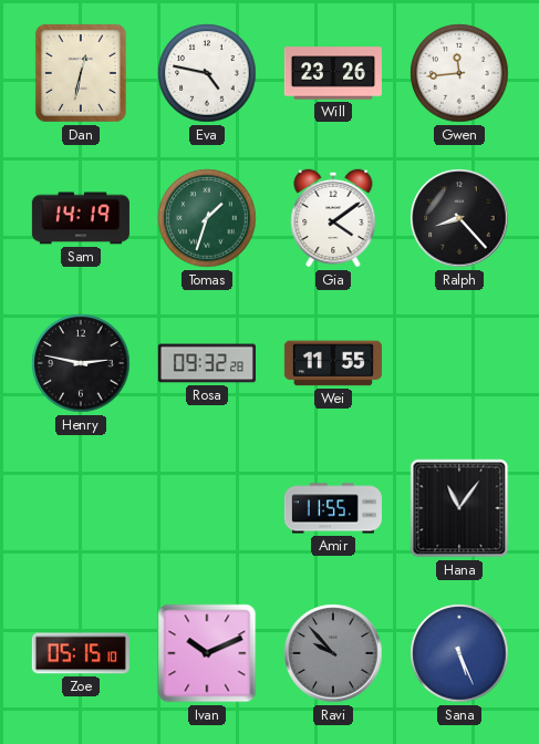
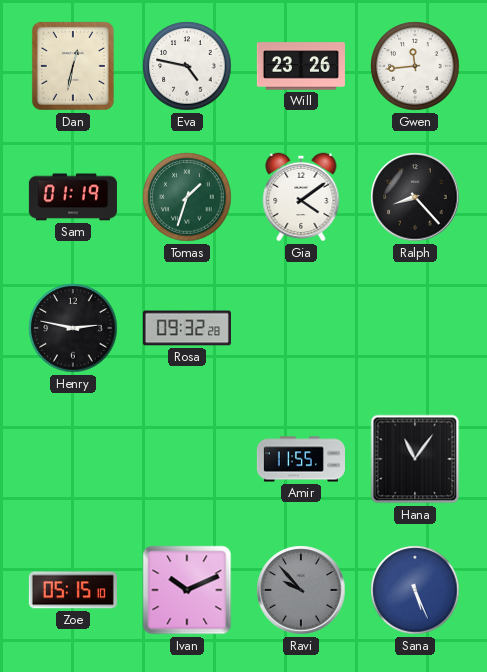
Sam: 14:19 -> 01:19
Wei: 11:55 -> none
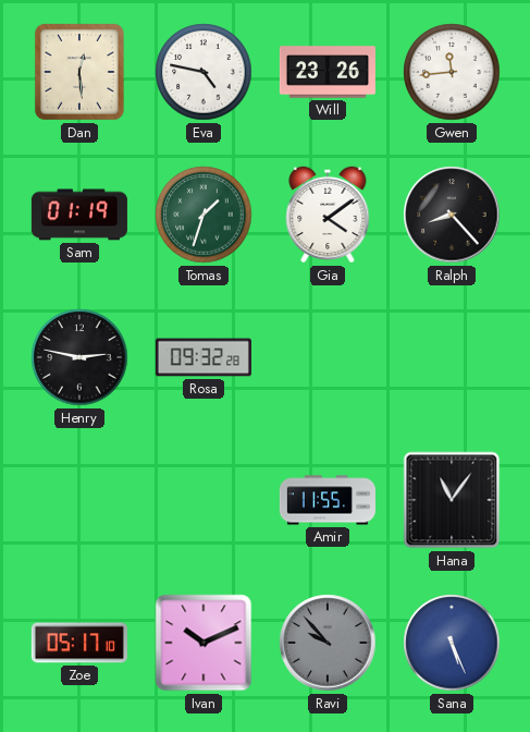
Dan: 12:32 -> 12:29
Zoe: 05:15 -> 05:17
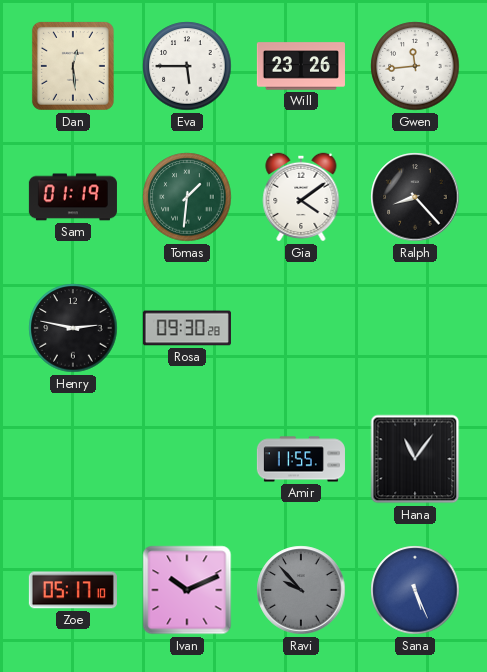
Eva: 4:47 -> 5:45
Tomas: 1:33 -> 1:31
Rosa: 09:32 -> 09:30
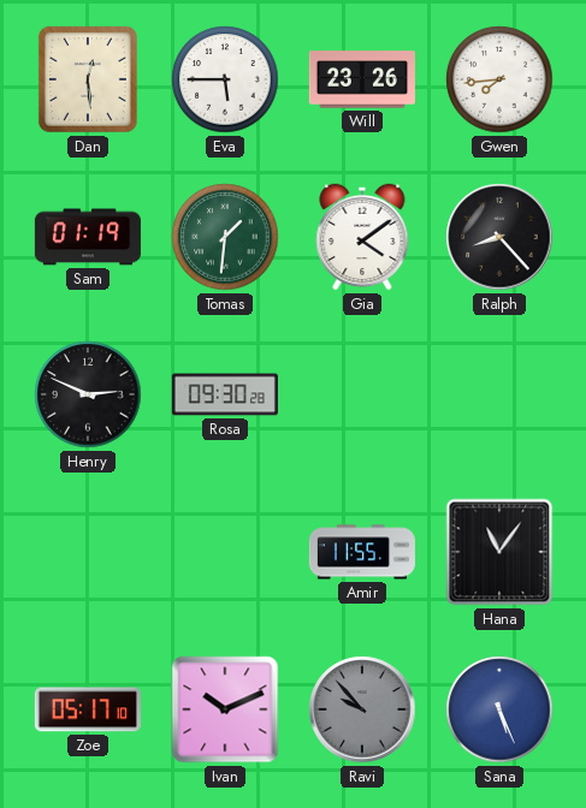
Gwen: 11:44 -> 7:44
Henry: 2:47 -> 2:49
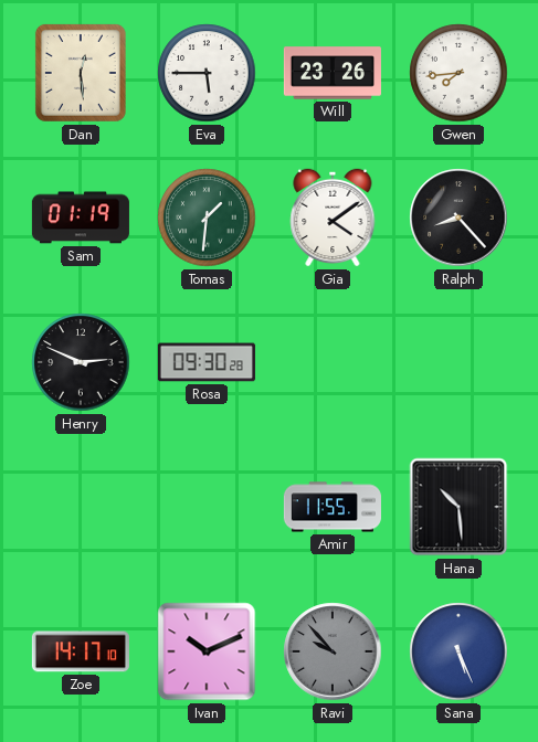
Hana: 11:06 -> 10:29
Zoe: 05:17 -> 14:17
